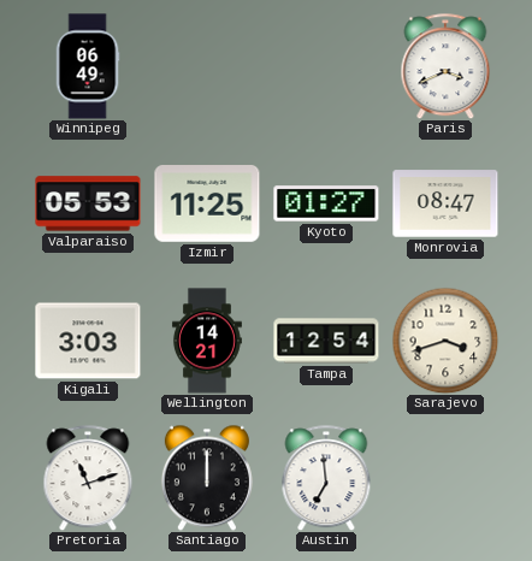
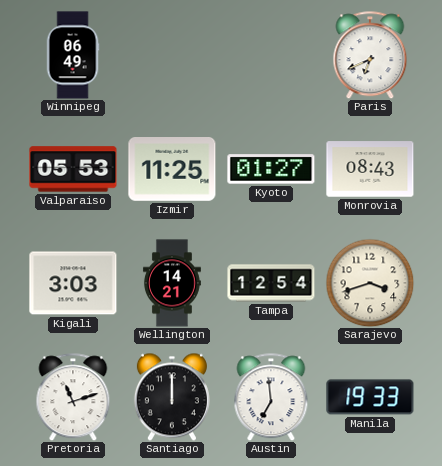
Paris: 3:41 -> 6:41
Monrovia: 08:47 -> 08:43
Manila: none -> 19:33
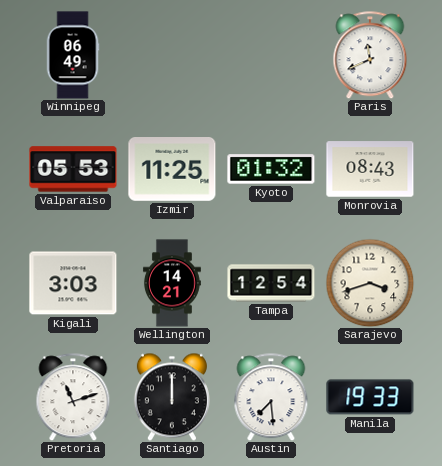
Paris: 6:41 -> 11:41
Kyoto: 01:27 -> 01:32
Austin: 6:59 -> 7:29
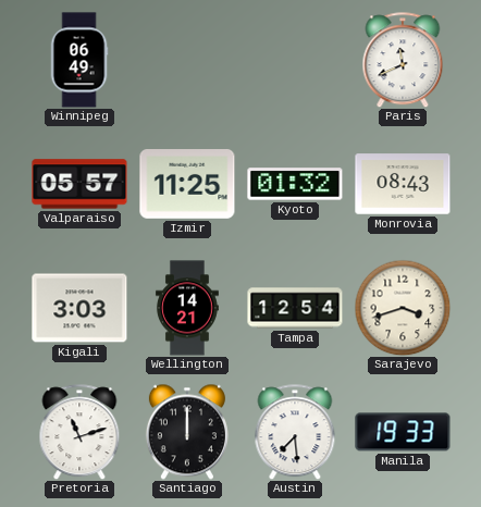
Valparaiso: 05:53 -> 05:57
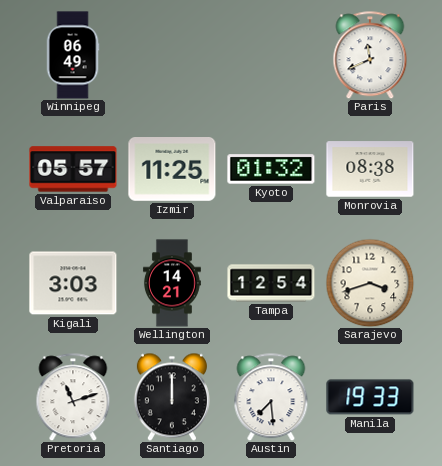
Monrovia: 08:43 -> 08:38
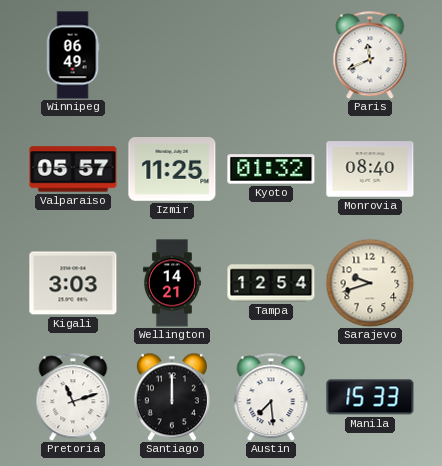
Monrovia: 08:38 -> 08:40
Sarajevo: 3:42 -> 9:42
Manila: 19:33 -> 15:33
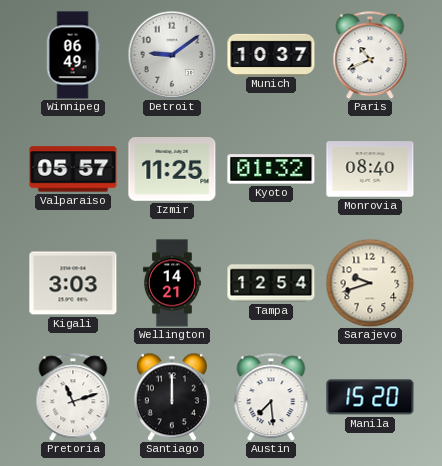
Detroit: none -> 9:09
Munich: none -> 10:37
Paris: 11:41 -> 10:41
Manila: 15:33 -> 15:20
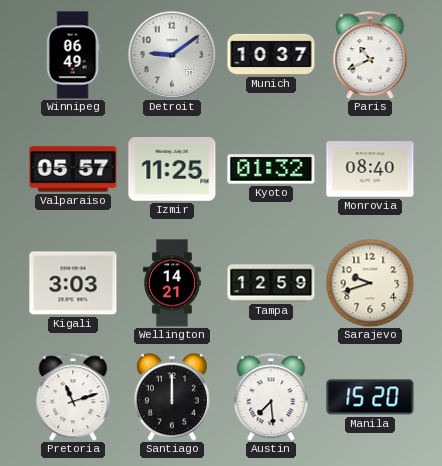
Tampa: 12:54 -> 12:59
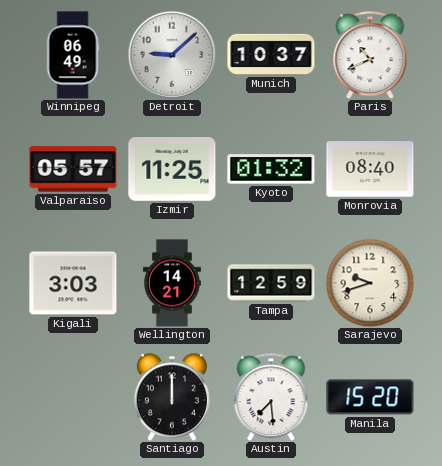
Detroit: 9:09 -> 9:08
Pretoria: 11:12 -> none
